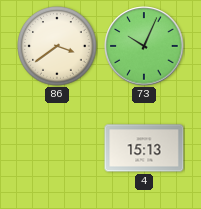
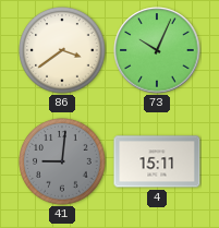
41: none -> 9:01
4: 15:13 -> 15:11
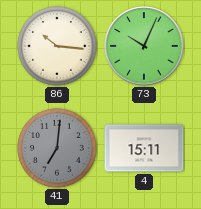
86: 3:39 -> 10:16
41: 9:01 -> 7:01
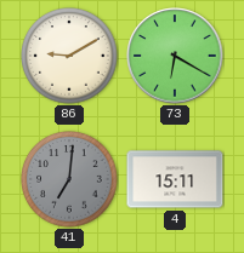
86: 10:16 -> 9:10
73: 10:04 -> 6:20
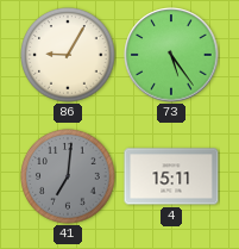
86: 9:10 -> 9:05
73: 6:20 -> 5:24
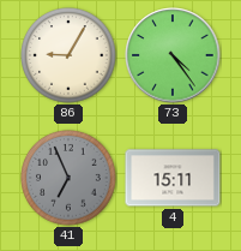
73: 5:24 -> 4:24
41: 7:01 -> 6:56
